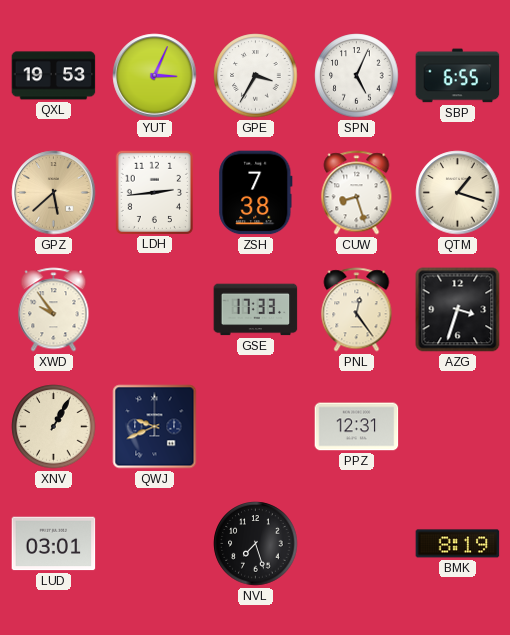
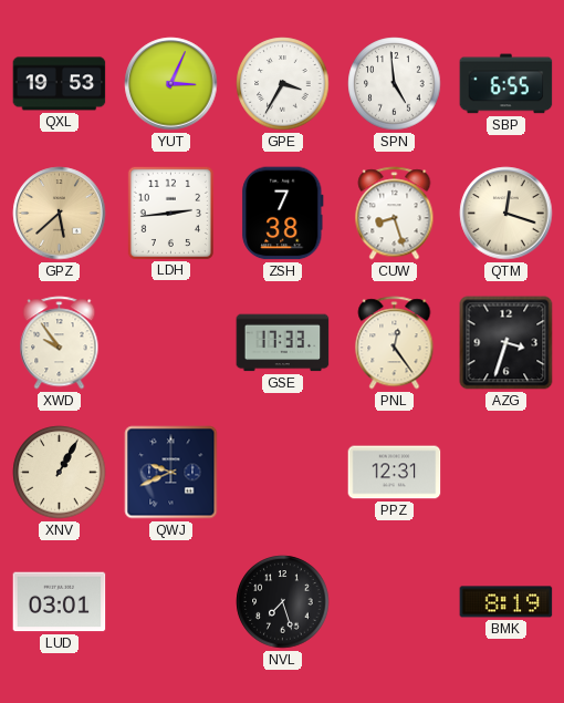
SPN: 5:04 -> 4:59
QTM: 1:18 -> 12:18
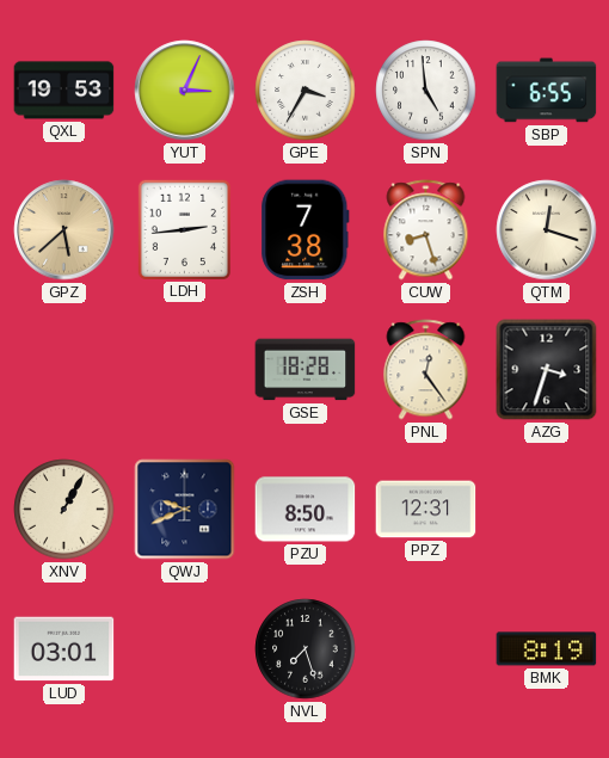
XWD: 9:54 -> none
GSE: 17:33 -> 18:28
PZU: none -> 8:50
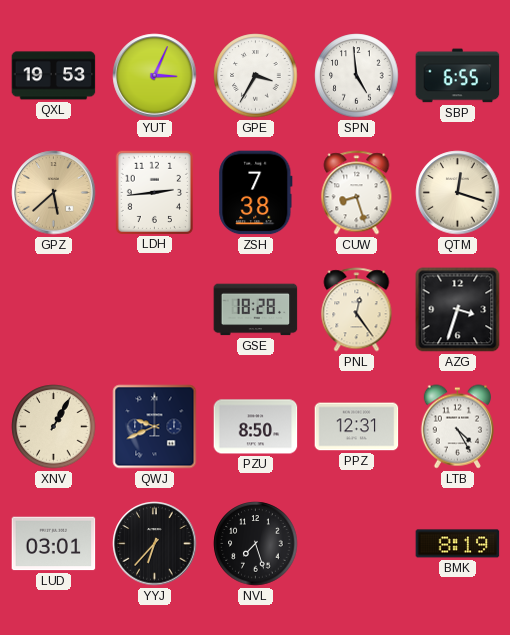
LTB: none -> 4:25
YYJ: none -> 6:37
